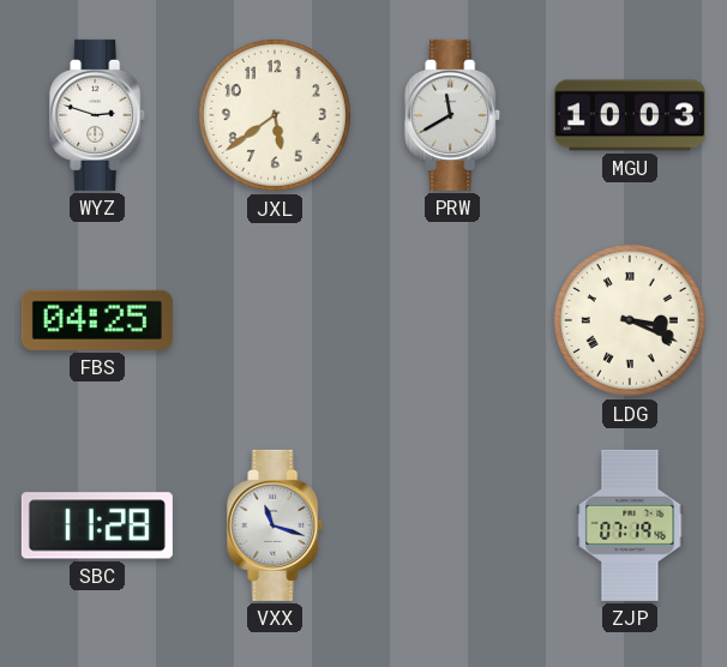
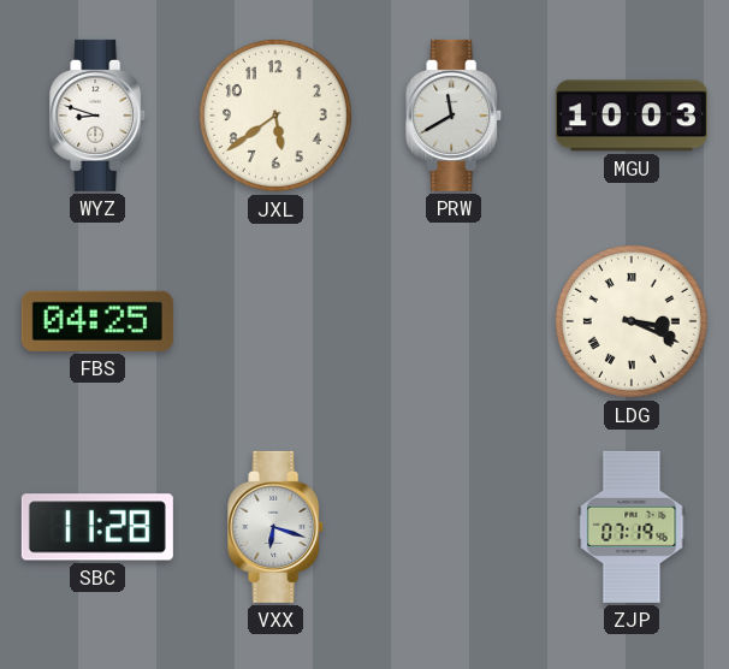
WYZ: 2:48 -> 8:48
VXX: 11:18 -> 6:18
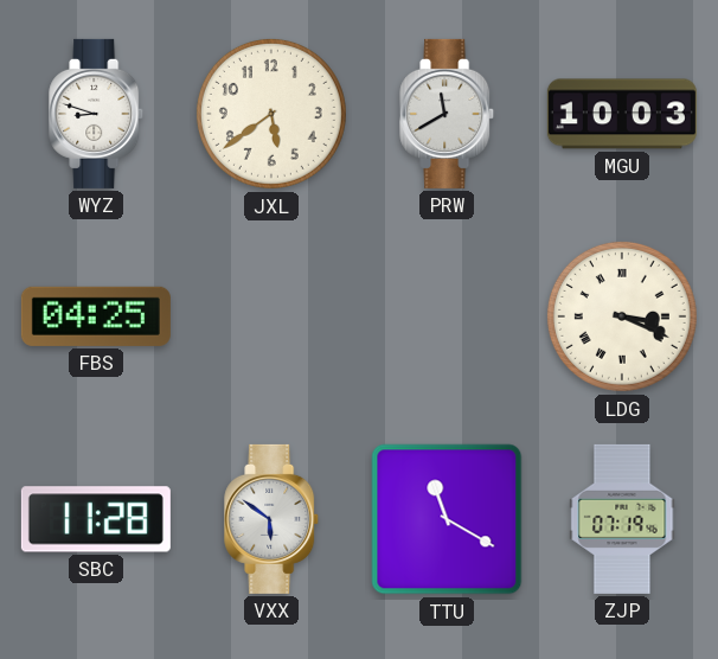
VXX: 6:18 -> 5:51
TTU: none -> 11:20
